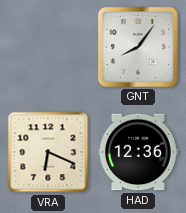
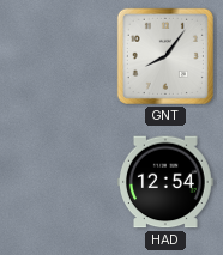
VRA: 6:19 -> none
HAD: 12:36 -> 12:54
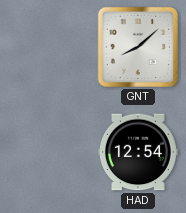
GNT: 8:06 -> 8:08
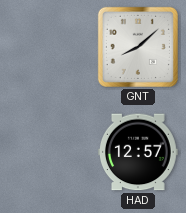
HAD: 12:54 -> 12:57
